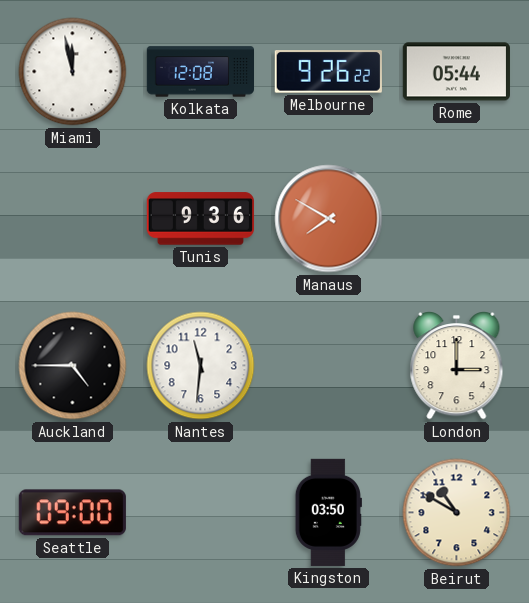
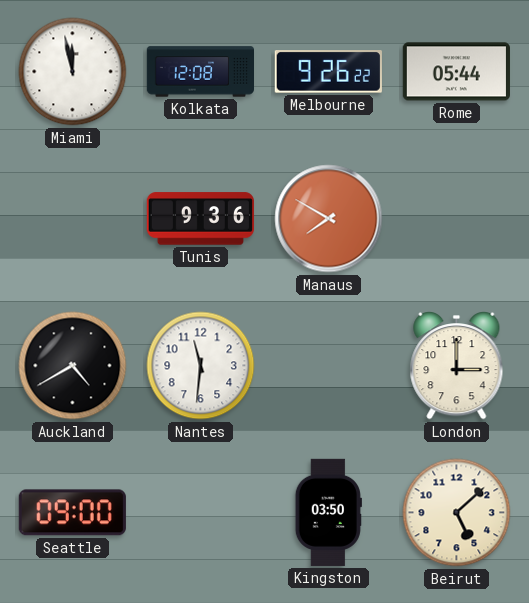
Auckland: 4:45 -> 4:40
Beirut: 10:50 -> 5:08
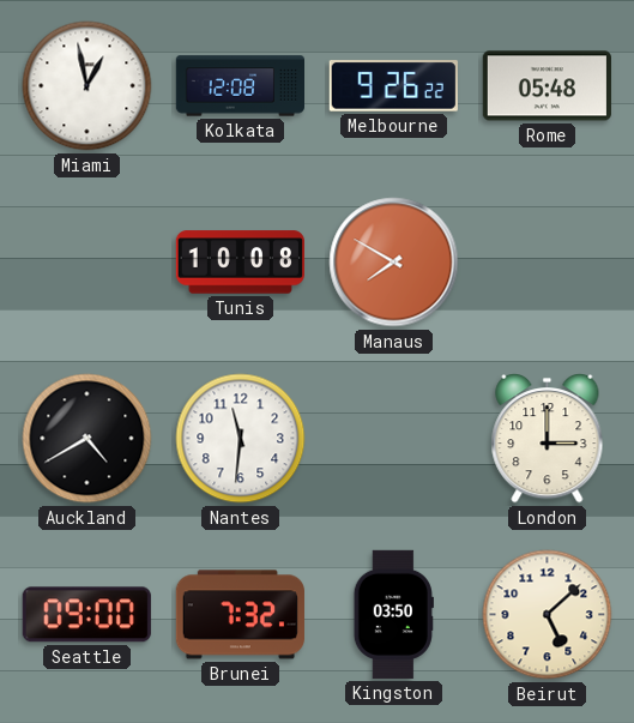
Miami: 11:58 -> 12:58
Rome: 05:44 -> 05:48
Tunis: 9:36 -> 10:08
Brunei: none -> 7:32
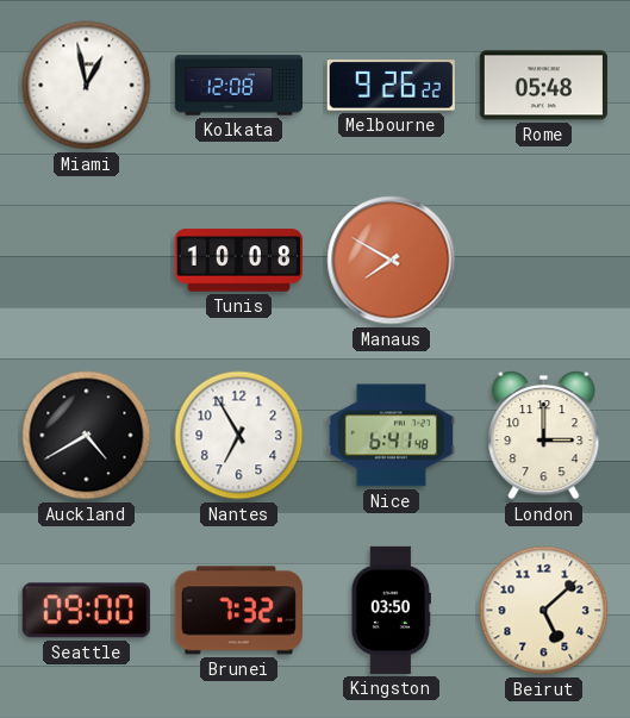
Nantes: 11:31 -> 6:55
Nice: none -> 6:41
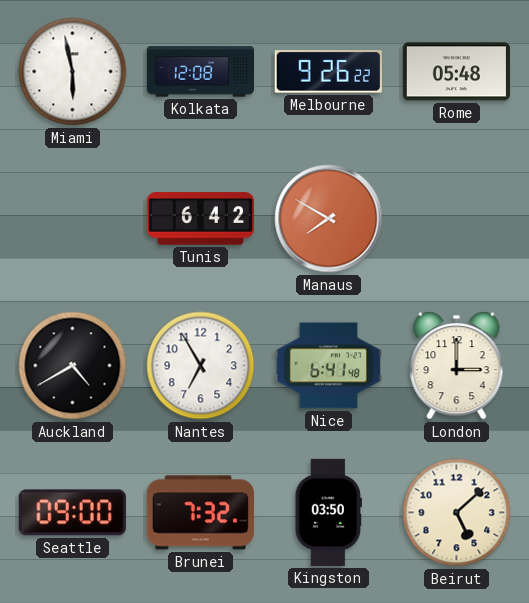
Miami: 12:58 -> 5:58
Tunis: 10:08 -> 6:42
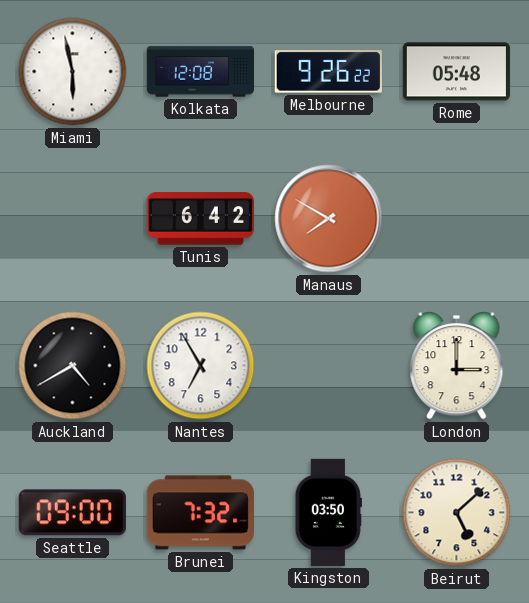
Nice: 6:41 -> none
